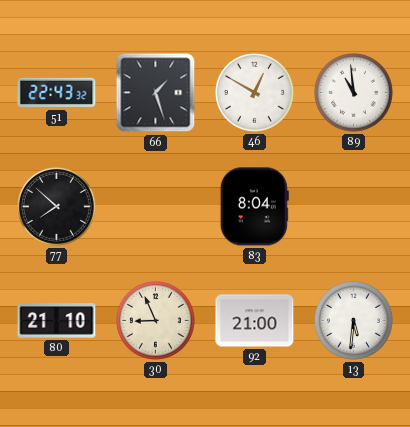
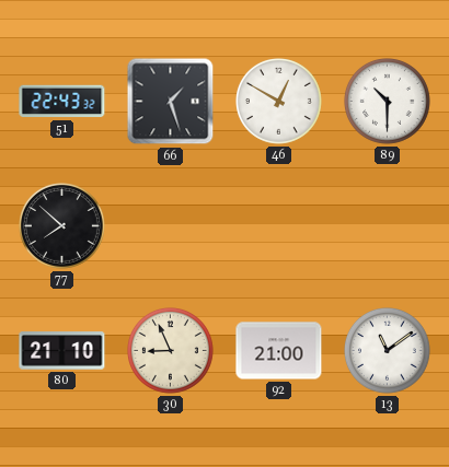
89: 10:59 -> 10:30
83: 8:04 -> none
13: 5:31 -> 11:09
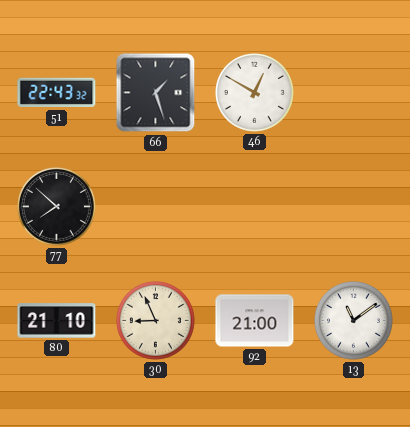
89: 10:30 -> none
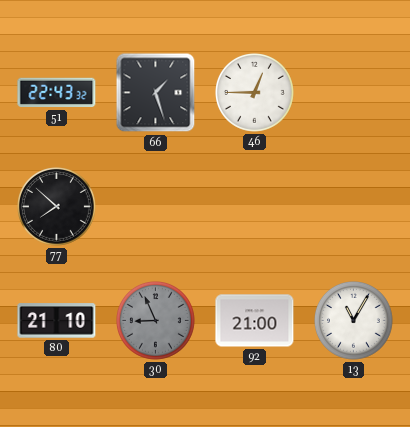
46: 12:50 -> 12:45
30 dial: cream -> grey
13: 11:09 -> 11:05
